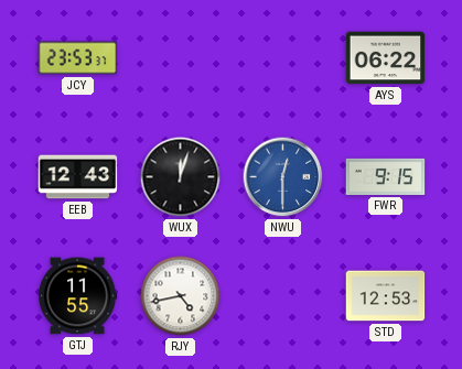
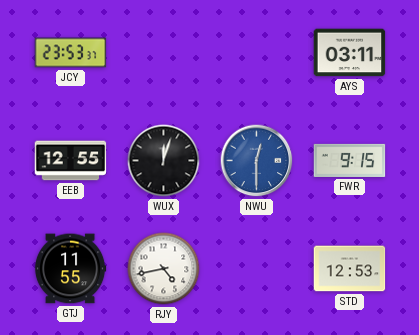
AYS: 06:22 -> 03:11
EEB: 12:43 -> 12:55
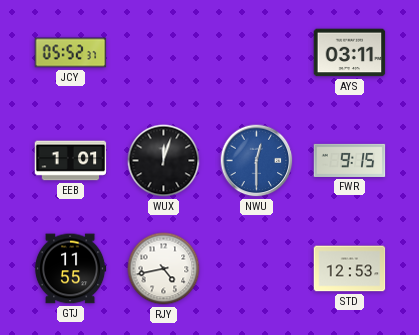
JCY: 23:53 -> 05:52
EEB: 12:55 -> 1:01
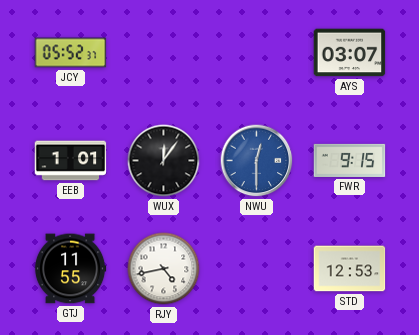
AYS: 03:11 -> 03:07
WUX: 12:03 -> 12:06
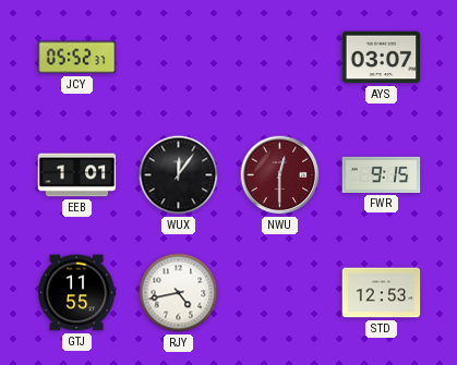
NWU dial: blue -> burgundy
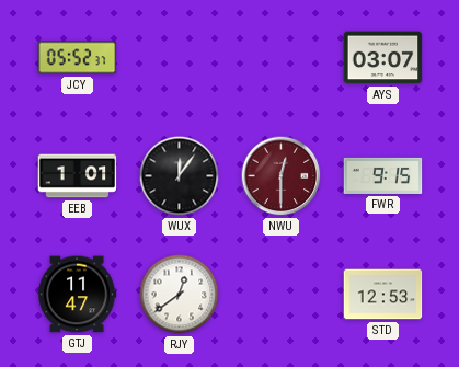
GTJ: 11:55 -> 11:47
RJY: 4:43 -> 12:39
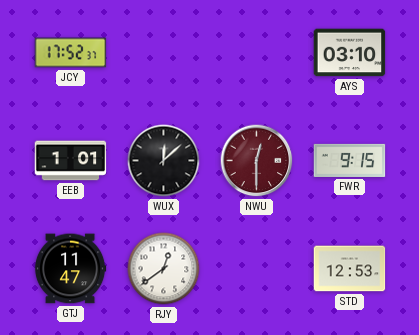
JCY: 05:52 -> 17:52
AYS: 03:07 -> 03:10
WUX: 12:06 -> 12:08
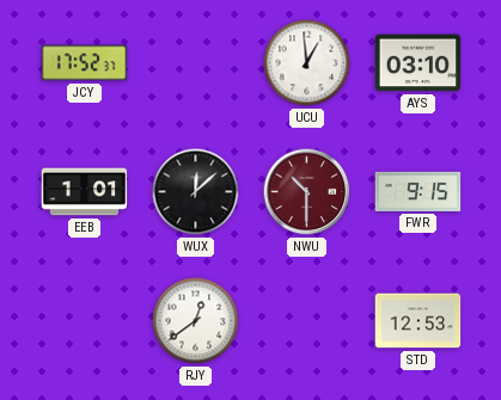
UCU: none -> 12:59
NWU: 12:30 -> 10:30
GTJ: 11:47 -> none
